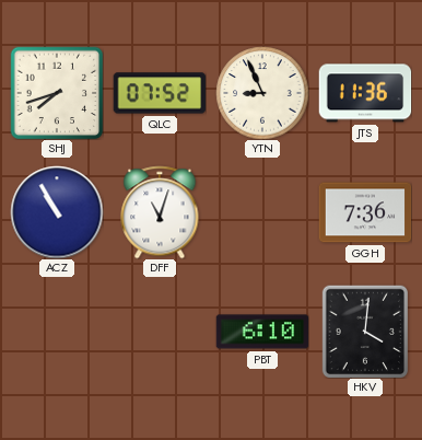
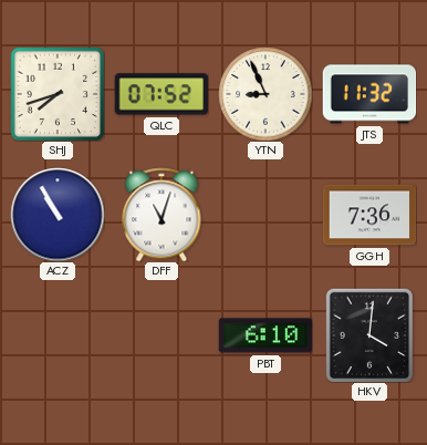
JTS: 11:36 -> 11:32
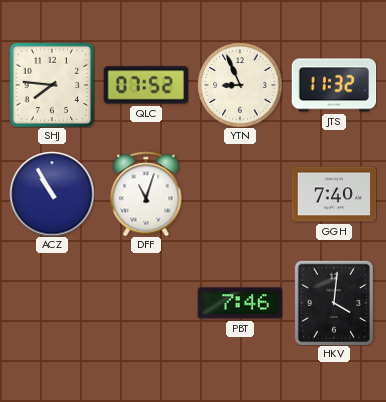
SHJ: 7:42 -> 7:46
GGH: 7:36 -> 7:40
PBT: 6:10 -> 7:46
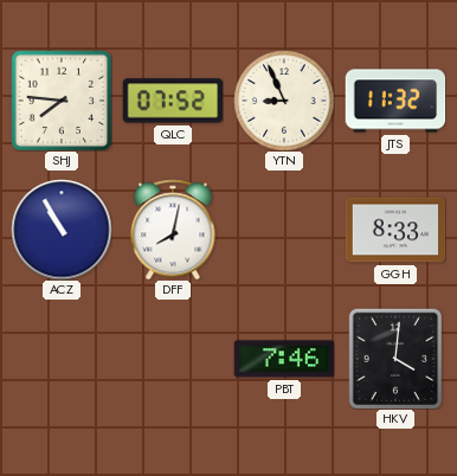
DFF: 11:03 -> 8:02
GGH: 7:40 -> 8:33
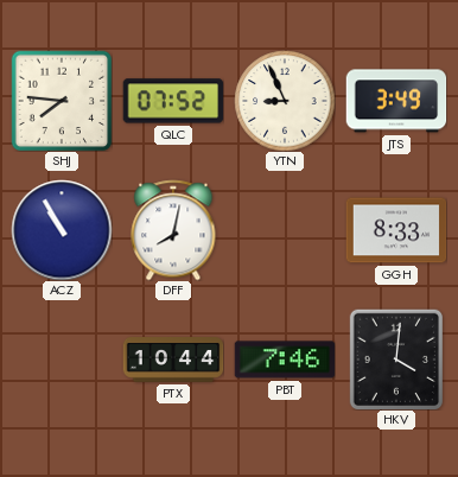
JTS: 11:32 -> 3:49
PTX: none -> 10:44
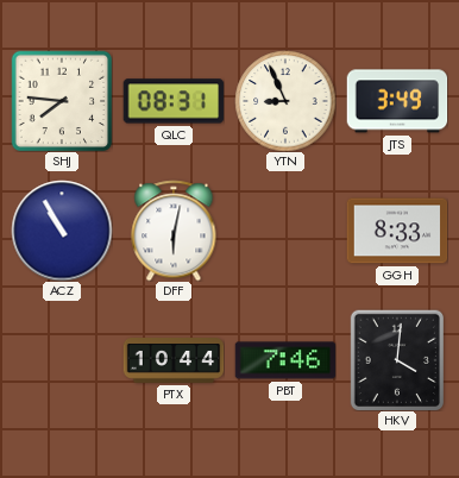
QLC: 07:52 -> 08:31
DFF: 8:02 -> 6:02
